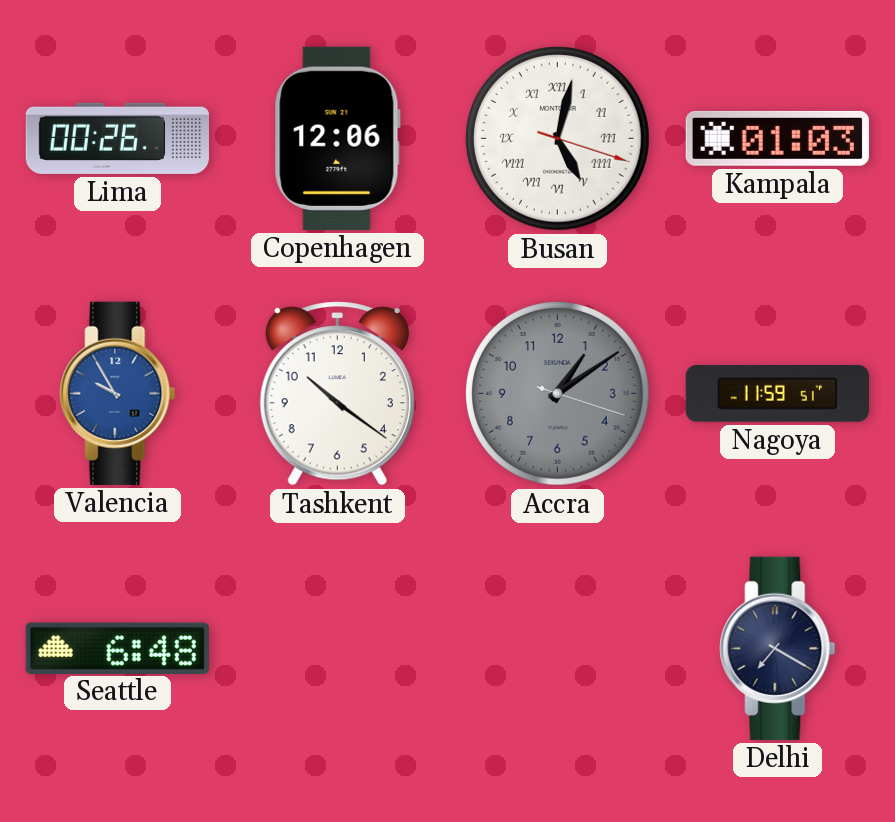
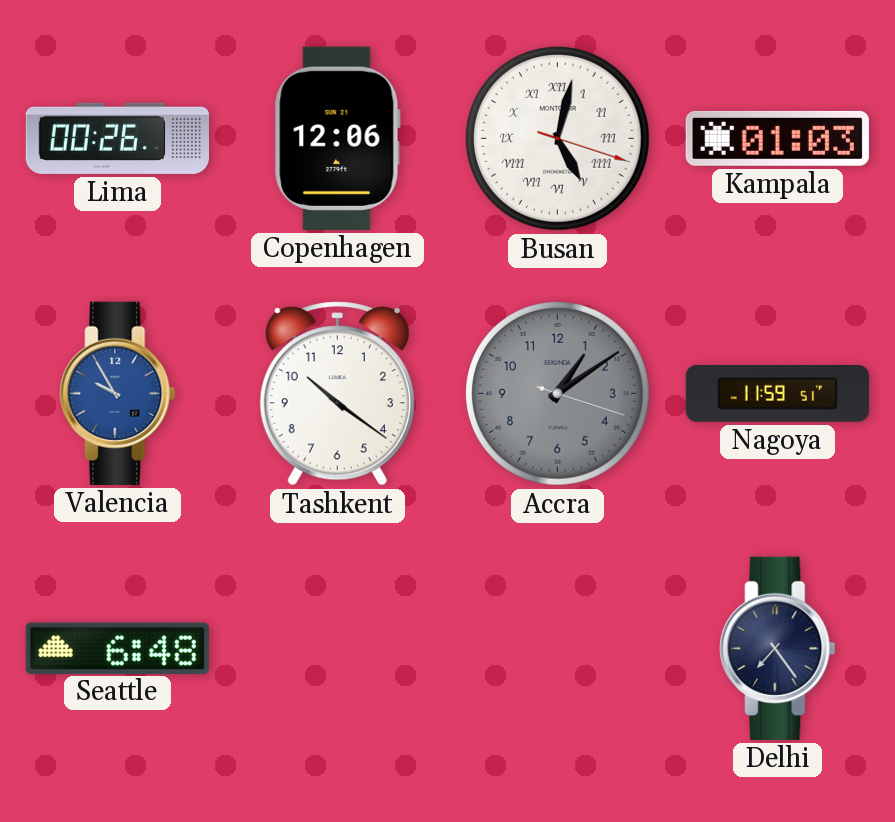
Delhi: 7:20 -> 7:24
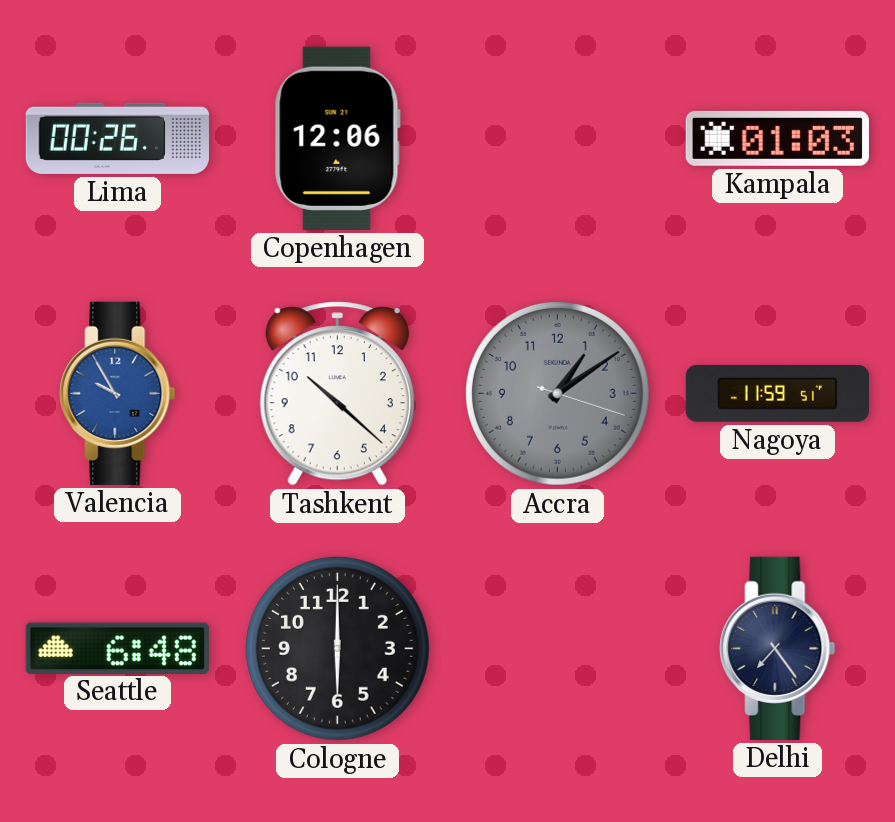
Busan: 5:02 -> none
Tashkent: 10:21 -> 10:22
Cologne: none -> 6:00
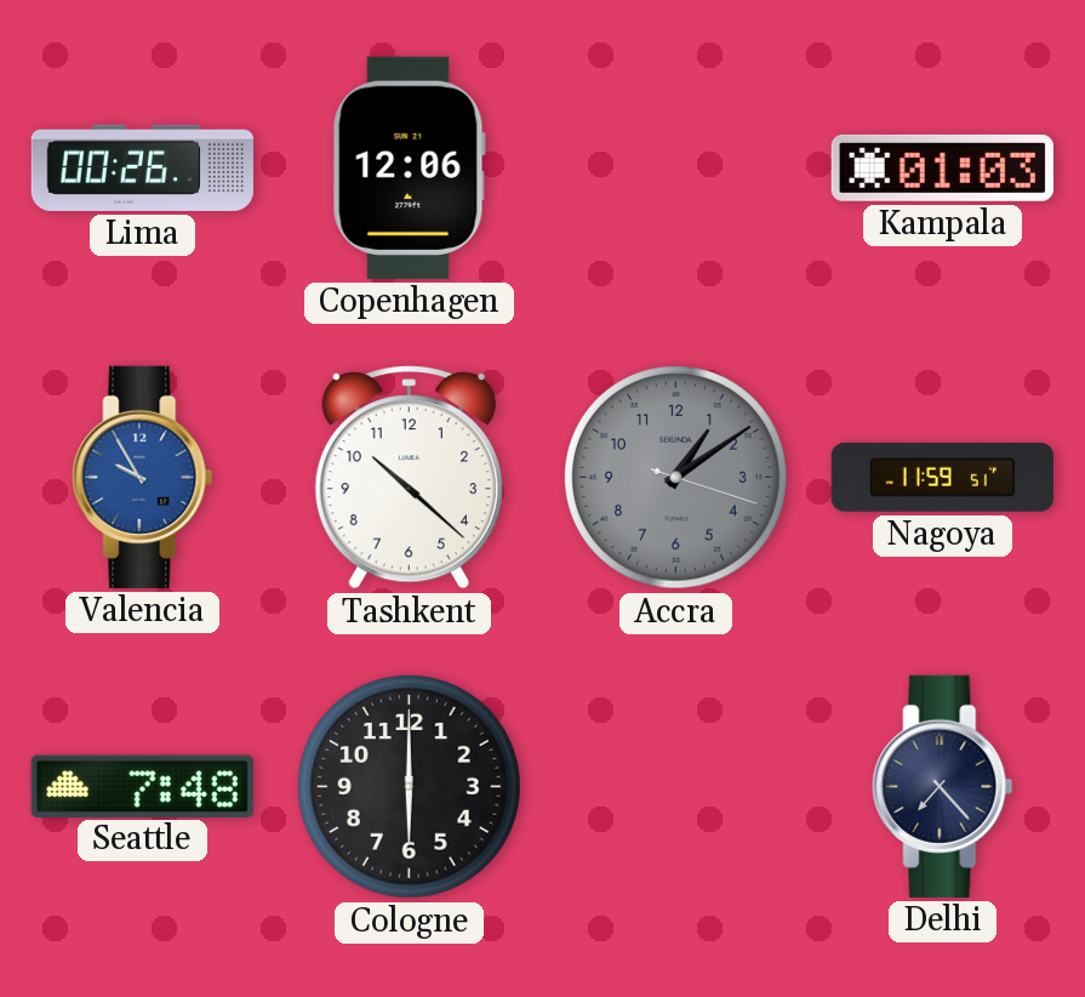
Seattle: 6:48 -> 7:48
Delhi: 7:24 -> 7:23
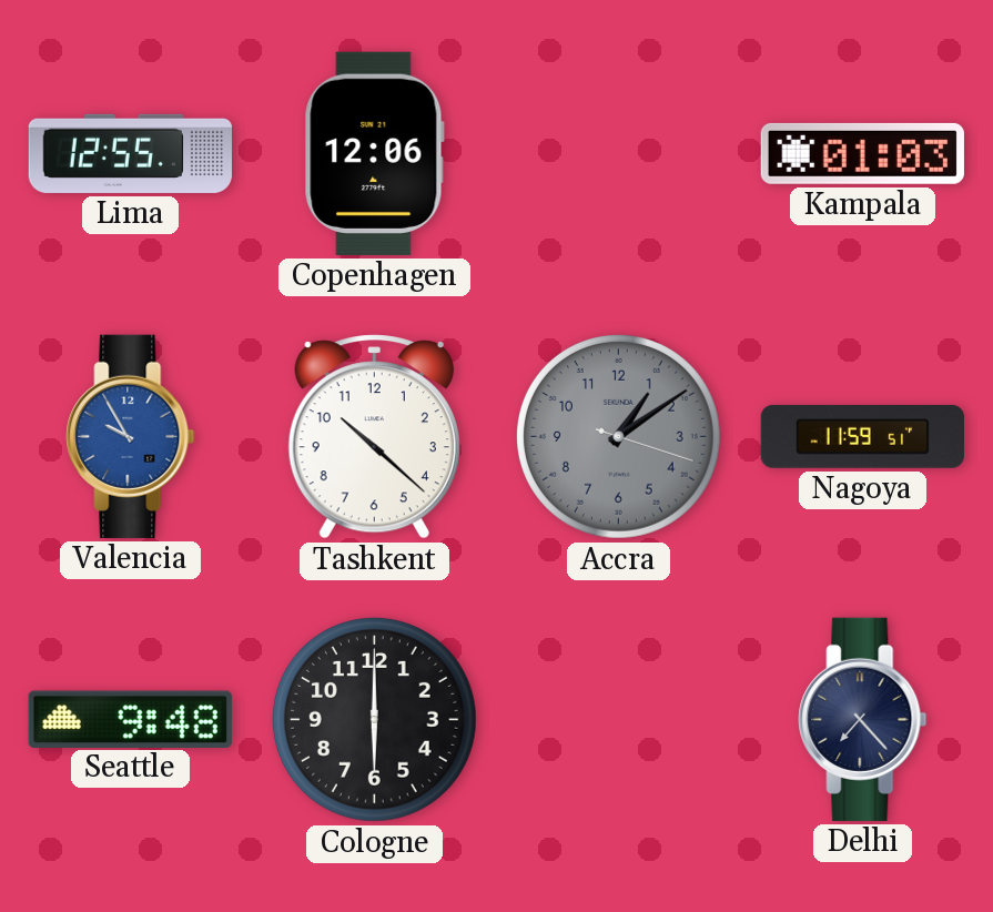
Lima: 00:26 -> 12:55
Seattle: 7:48 -> 9:48
